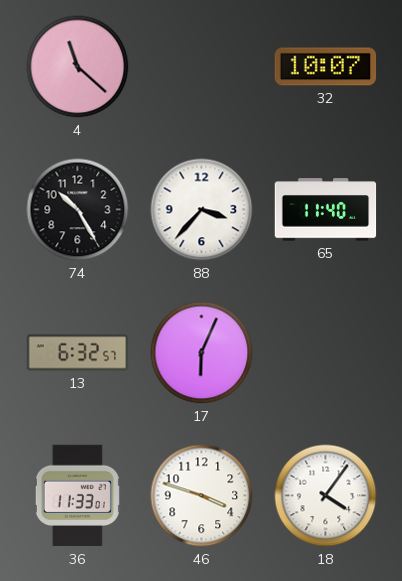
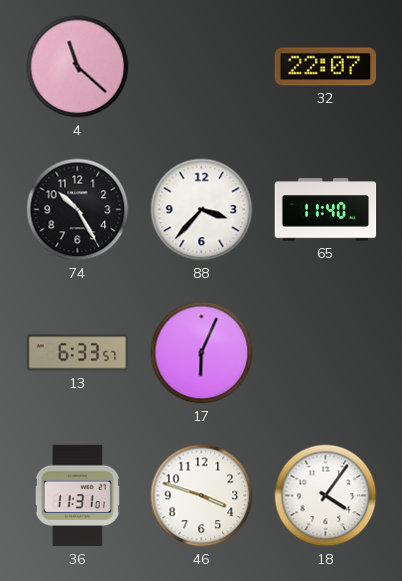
32: 10:07 -> 22:07
13: 6:32 -> 6:33
36: 11:33 -> 11:31
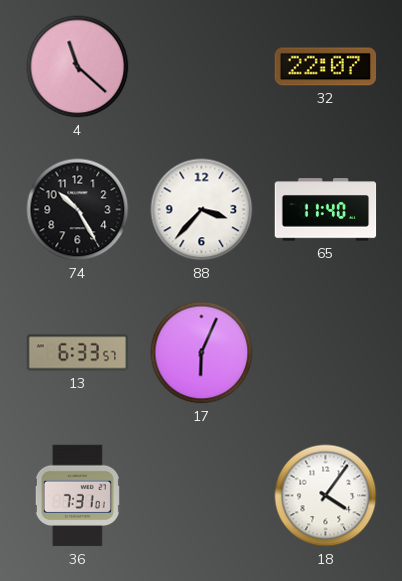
36: 11:31 -> 7:31
46: 3:48 -> none
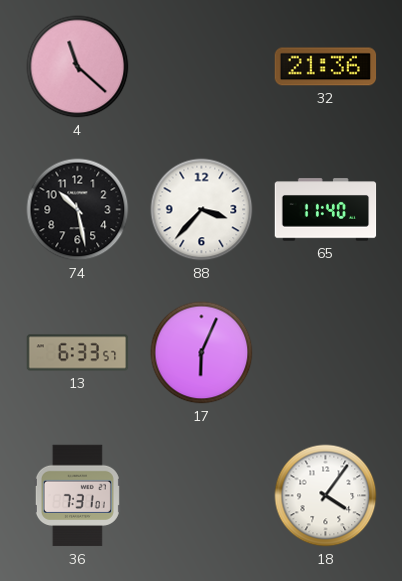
32: 22:07 -> 21:36
74: 10:25 -> 10:28
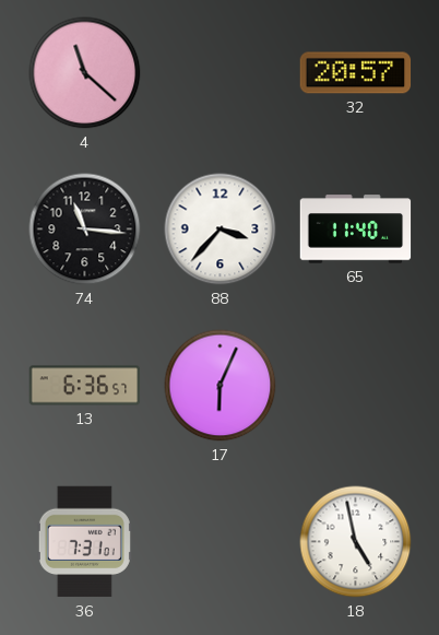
32: 21:36 -> 20:57
74: 10:28 -> 11:16
13: 6:33 -> 6:36
18: 4:06 -> 4:58
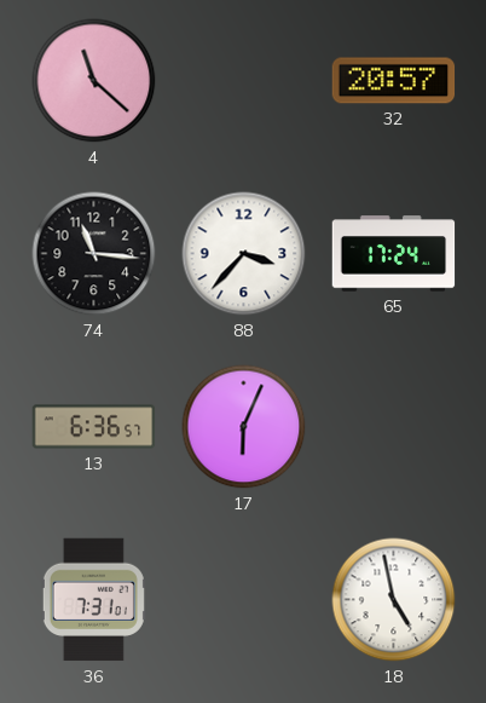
65: 11:40 -> 17:24
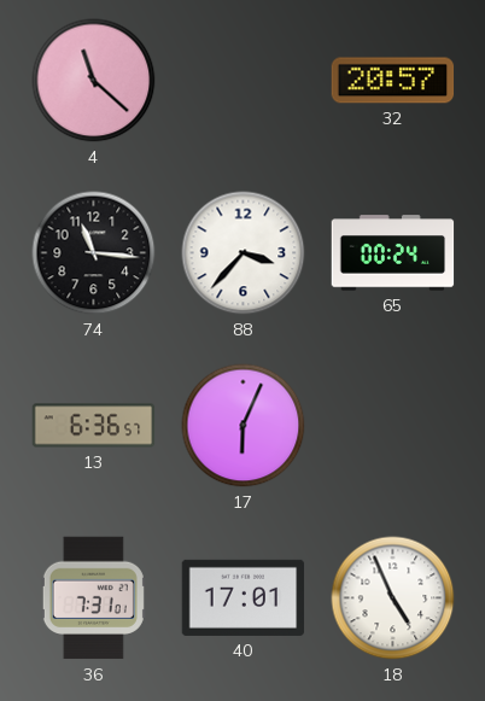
65: 17:24 -> 00:24
40: none -> 17:01
18: 4:58 -> 4:56
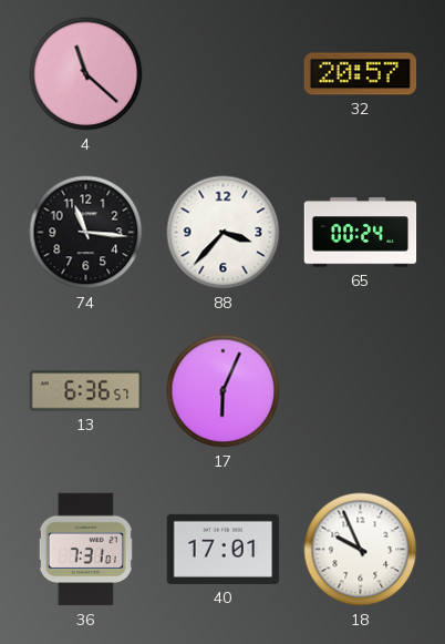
18: 4:56 -> 9:56
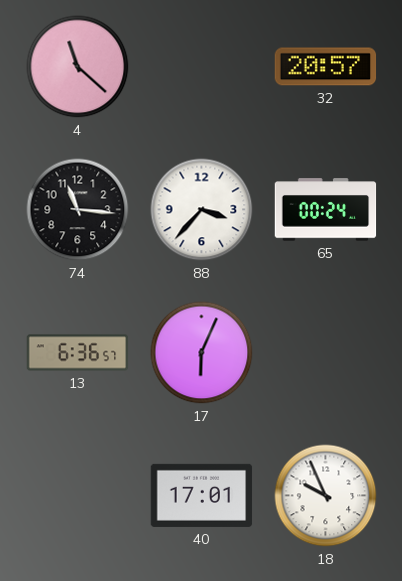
36: 7:31 -> none
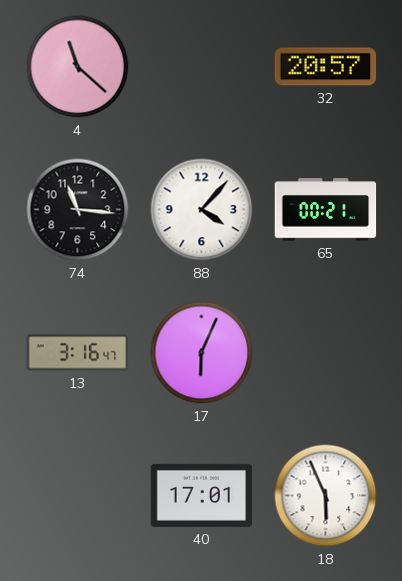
88: 3:37 -> 4:07
65: 00:24 -> 00:21
13: 6:36 -> 3:16
18: 9:56 -> 5:56
